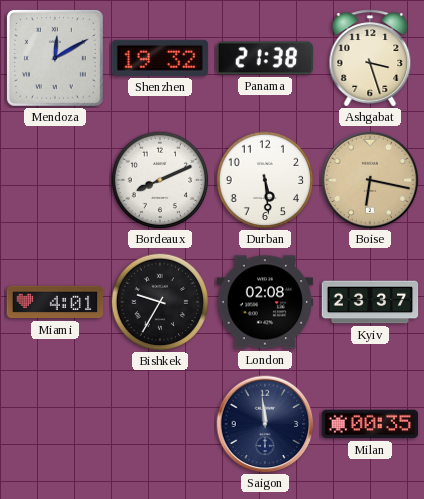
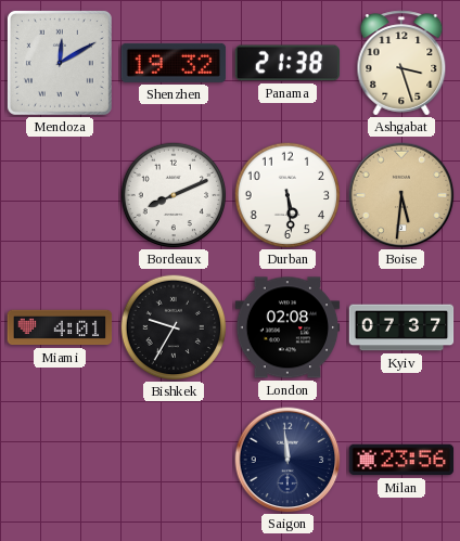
Boise: 6:17 -> 5:31
Kyiv: 23:37 -> 07:37
Milan: 00:35 -> 23:56
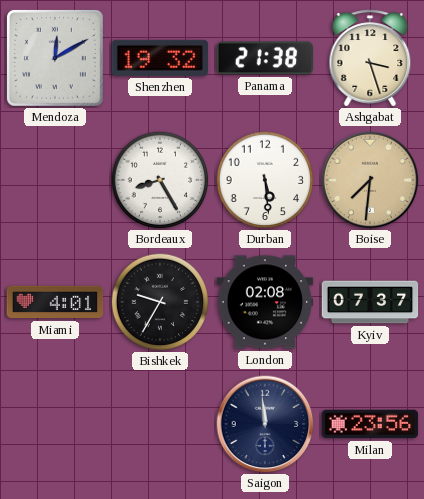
Bordeaux: 8:11 -> 8:25
Boise: 5:31 -> 7:31
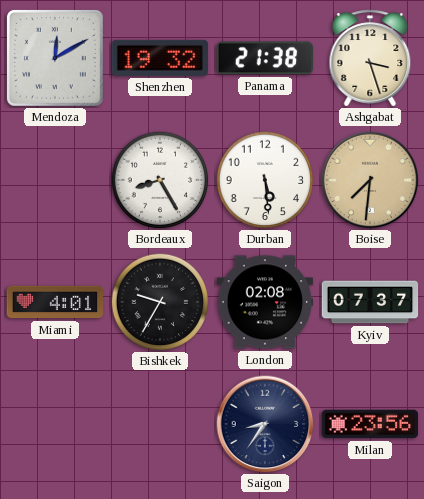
Saigon: 11:59 -> 8:36
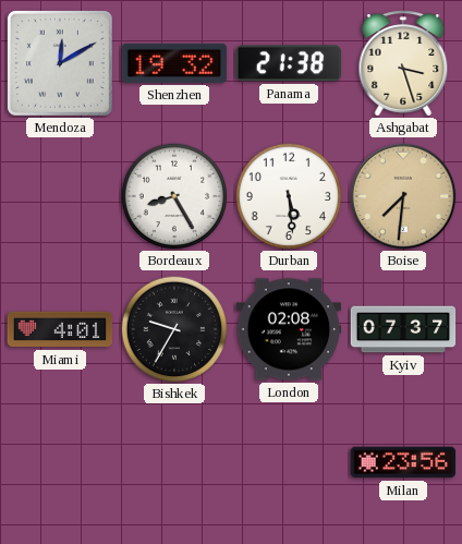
Saigon: 8:36 -> none
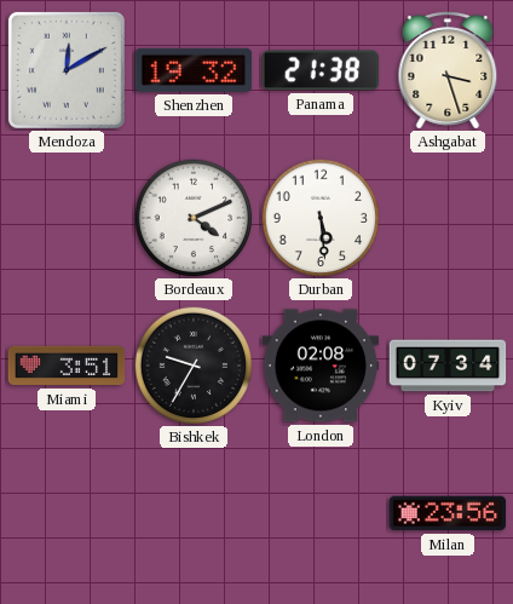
Bordeaux: 8:25 -> 4:11
Boise: 7:31 -> none
Miami: 4:01 -> 3:51
Kyiv: 07:37 -> 07:34
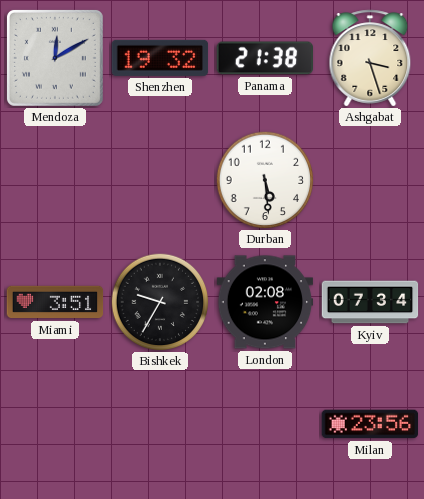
Bordeaux: 4:11 -> none
